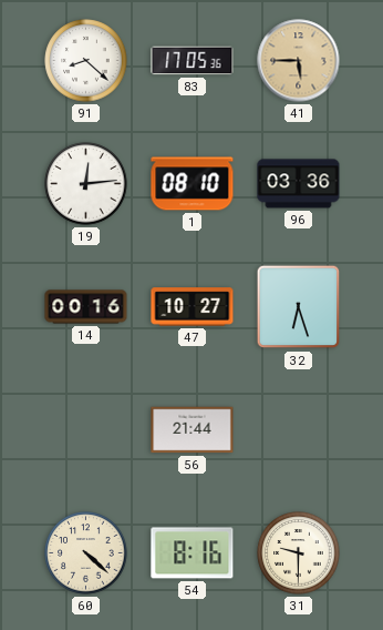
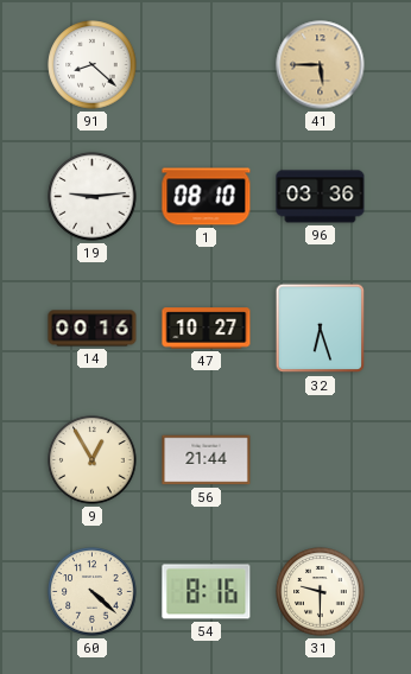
83: 17:05 -> none
19: 12:14 -> 9:14
9: none -> 12:55
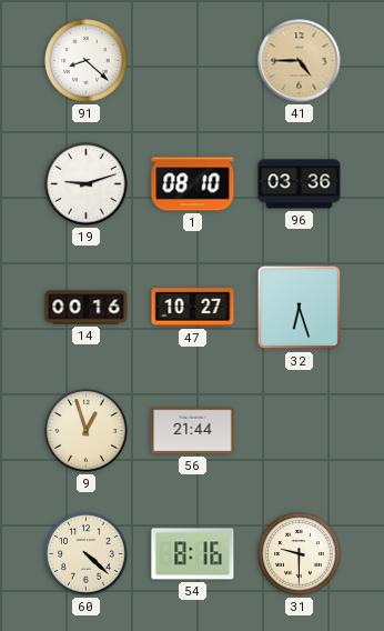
41: 5:45 -> 4:45
19: 9:14 -> 9:12
9: 12:55 -> 12:57
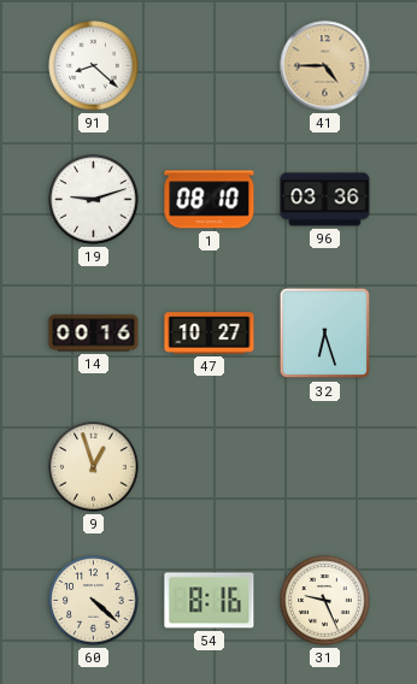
56: 21:44 -> none
31: 9:30 -> 9:26
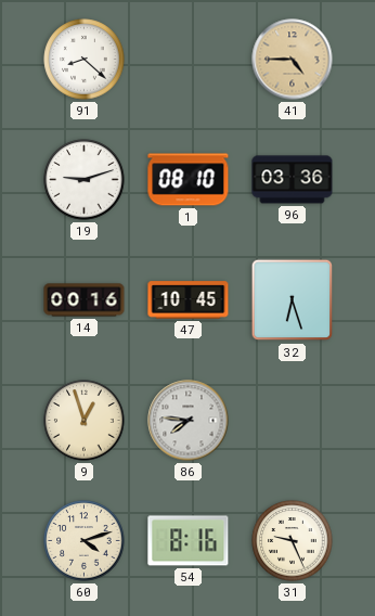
47: 10:27 -> 10:45
86: none -> 7:46
60: 4:22 -> 4:12
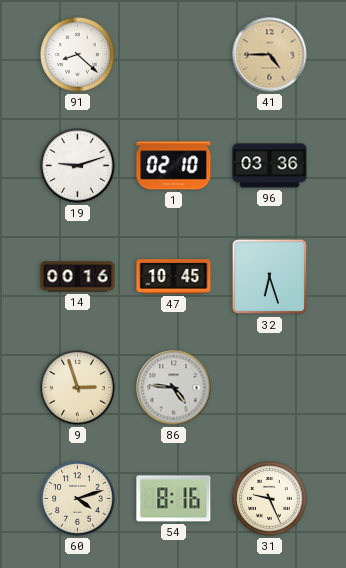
1: 08:10 -> 02:10
9: 12:57 -> 2:57
86: 7:46 -> 4:46
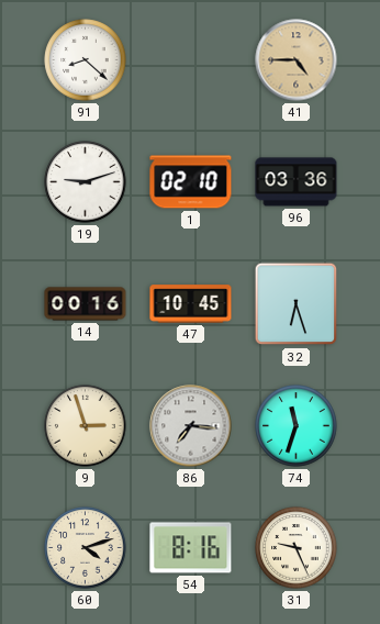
86: 4:46 -> 7:16
74: none -> 11:33
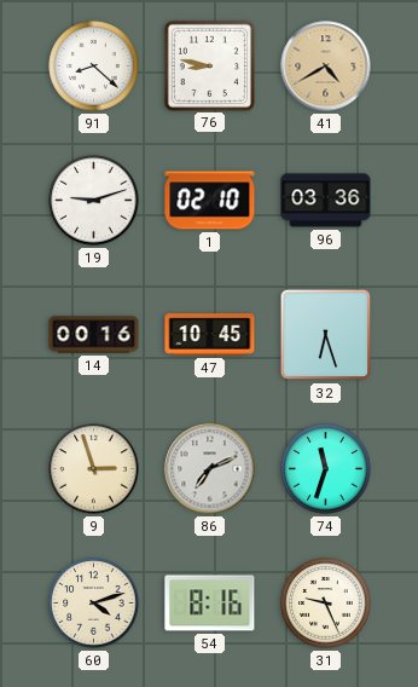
76: none -> 8:47
41: 4:45 -> 4:40
86: 7:16 -> 7:11
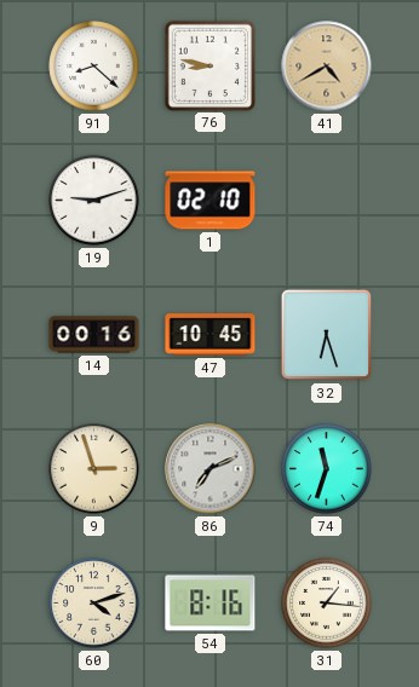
96: 03:36 -> none
31: 9:26 -> 1:16
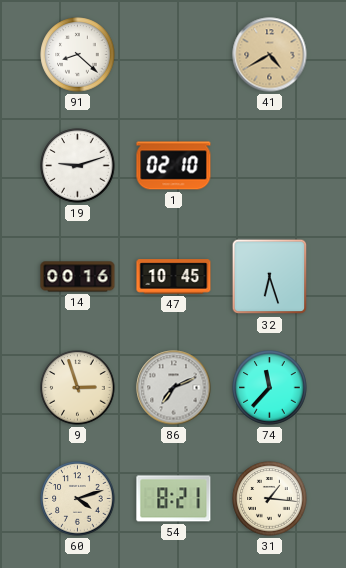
76: 8:47 -> none
74: 11:33 -> 11:37
54: 8:16 -> 8:21
